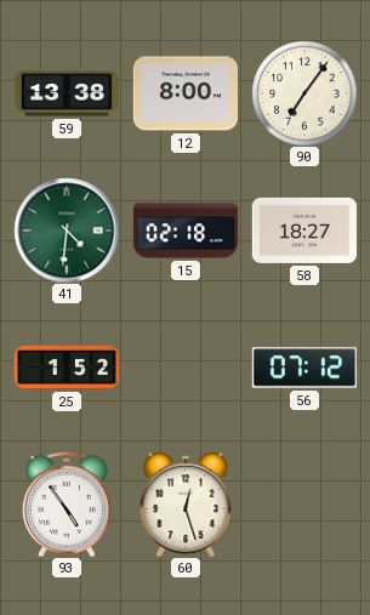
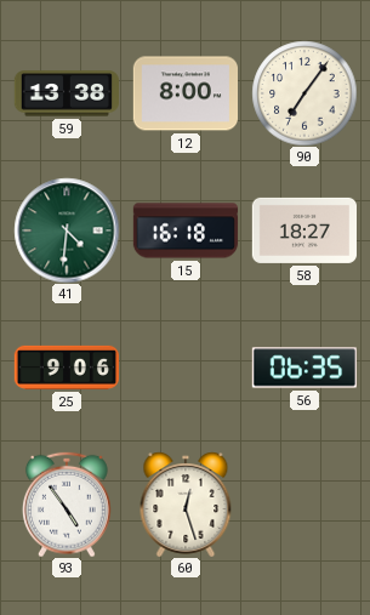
15: 02:18 -> 16:18
25: 1:52 -> 9:06
56: 07:12 -> 06:35
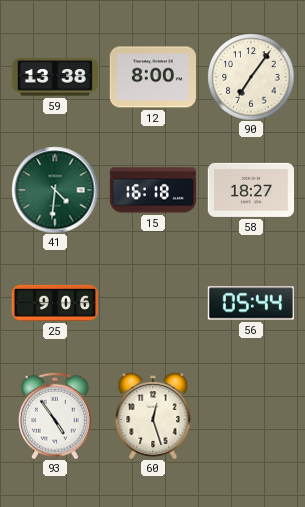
56: 06:35 -> 05:44
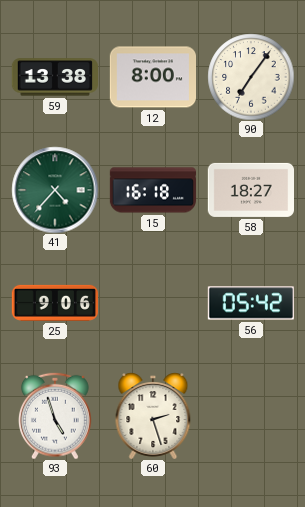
41: 4:31 -> 4:37
56: 05:44 -> 05:42
93: 4:54 -> 4:57
60: 12:27 -> 2:27
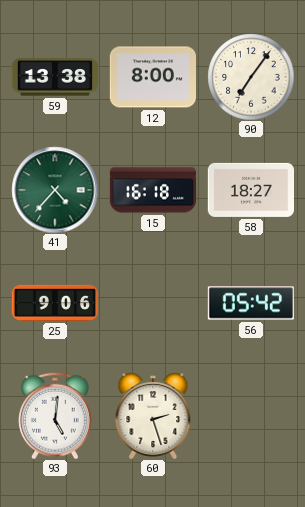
93: 4:57 -> 5:01
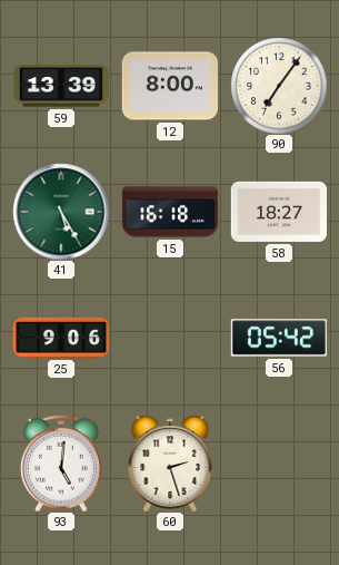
59: 13:38 -> 13:39
41: 4:37 -> 5:25
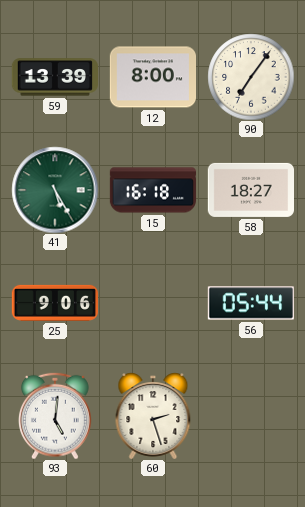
56: 05:42 -> 05:44
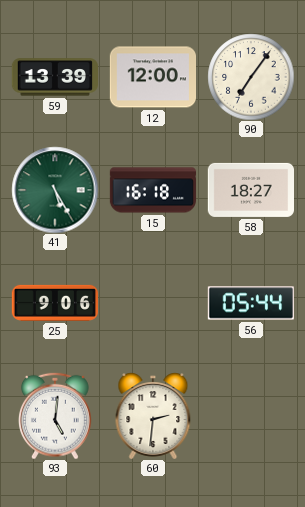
12: 8:00 -> 12:00
60: 2:27 -> 2:31
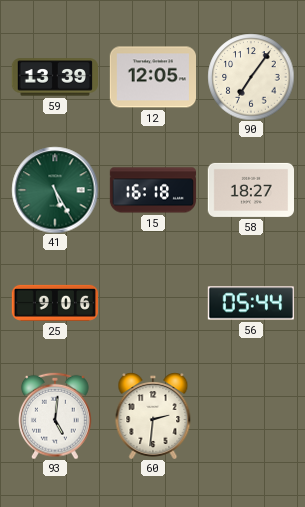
12: 12:00 -> 12:05
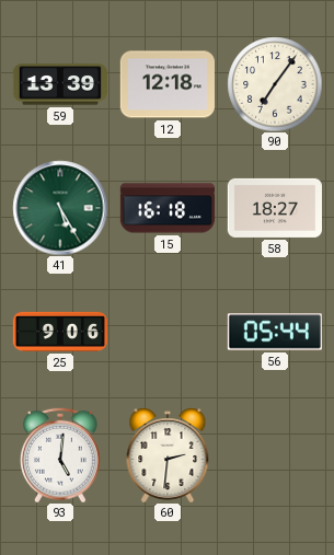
12: 12:05 -> 12:18
